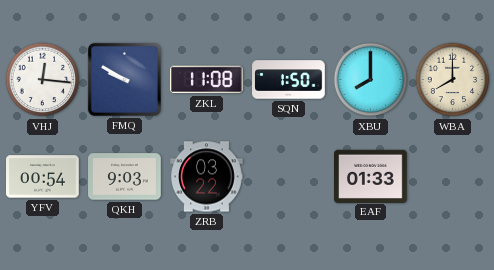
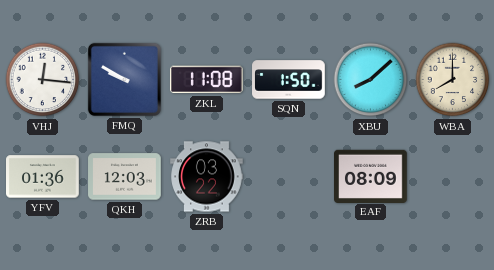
XBU: 8:00 -> 8:08
YFV: 00:54 -> 01:36
QKH: 9:03 -> 12:03
EAF: 01:33 -> 08:09
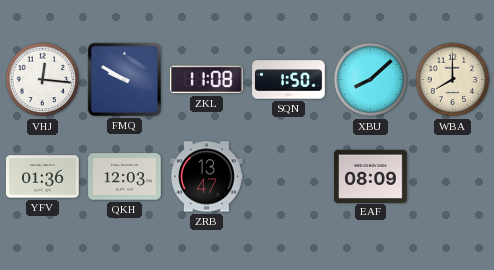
ZRB: 03:22 -> 13:47
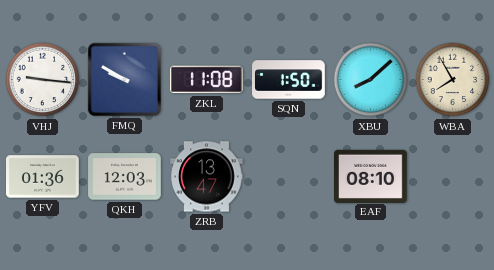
VHJ: 12:16 -> 9:16
WBA: 8:00 -> 7:55
EAF: 08:09 -> 08:10
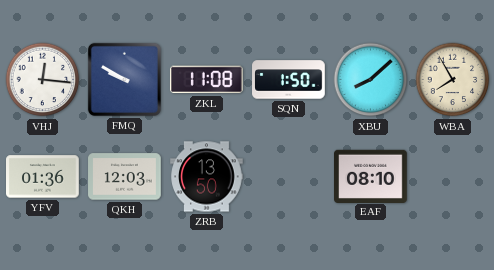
VHJ: 9:16 -> 12:16
ZRB: 13:47 -> 13:50
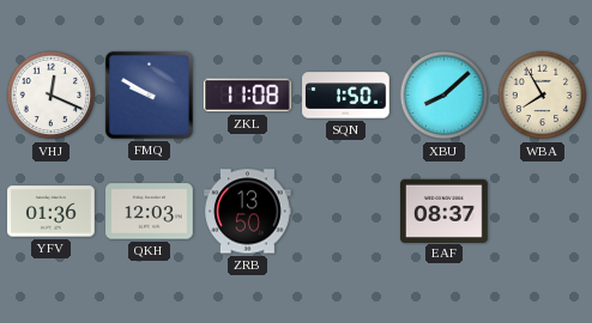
VHJ: 12:16 -> 12:19
EAF: 08:10 -> 08:37
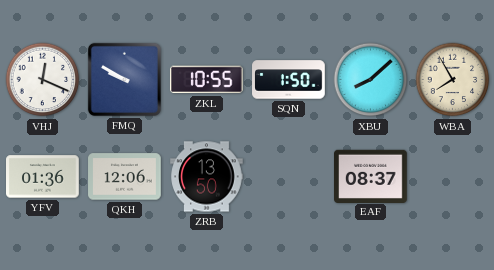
ZKL: 11:08 -> 10:55
QKH: 12:03 -> 12:06
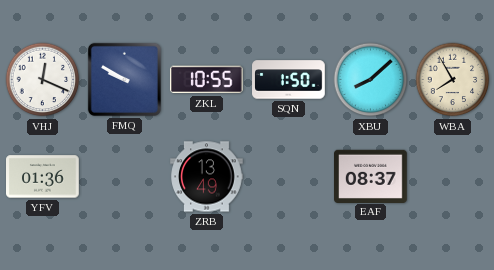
QKH: 12:06 -> none
ZRB: 13:50 -> 13:49
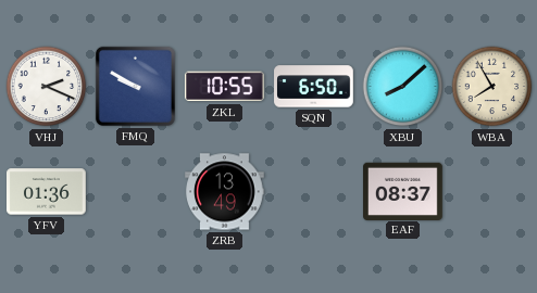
VHJ: 12:19 -> 2:19
SQN: 1:50 -> 6:50
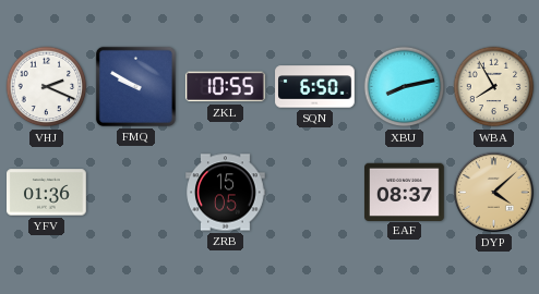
XBU: 8:08 -> 8:13
ZRB: 13:49 -> 15:05
DYP: none -> 4:08
